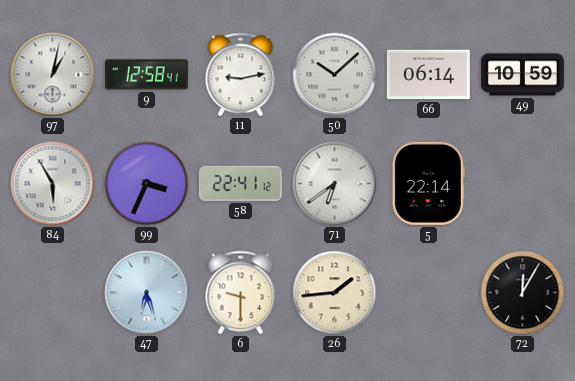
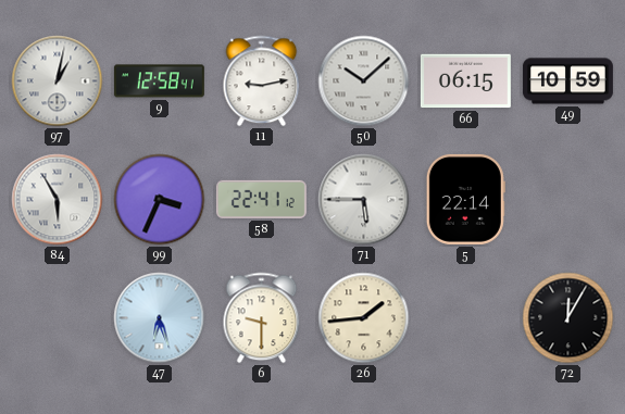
66: 06:14 -> 06:15
71: 6:39 -> 5:45
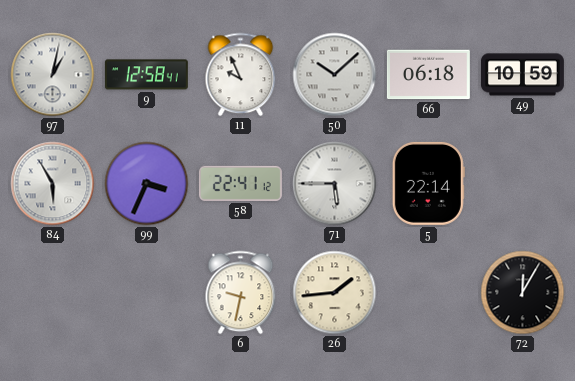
11: 9:13 -> 9:56
66: 06:15 -> 06:18
47: 6:27 -> none
6: 9:30 -> 9:32
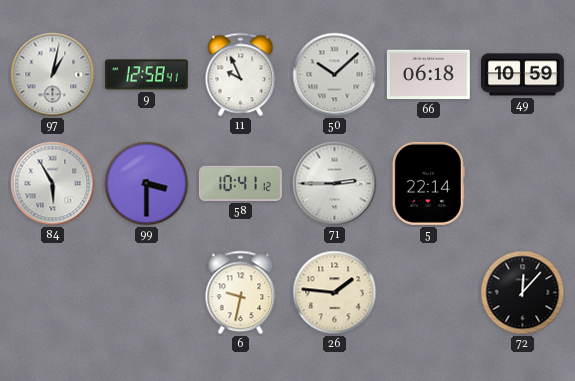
99: 3:34 -> 3:30
58: 22:41 -> 10:41
71: 5:45 -> 2:45
26: 1:44 -> 1:46
72: 12:05 -> 12:07
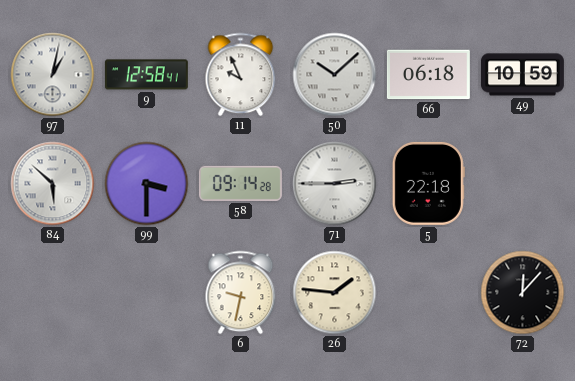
84: 5:55 -> 5:52
58: 10:41 -> 09:14
5: 22:14 -> 22:18
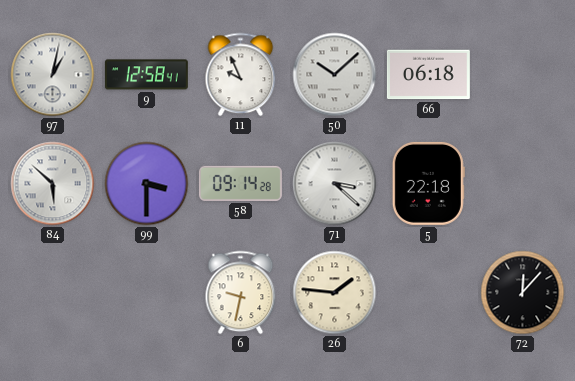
49: 10:59 -> none
71: 2:45 -> 3:22
